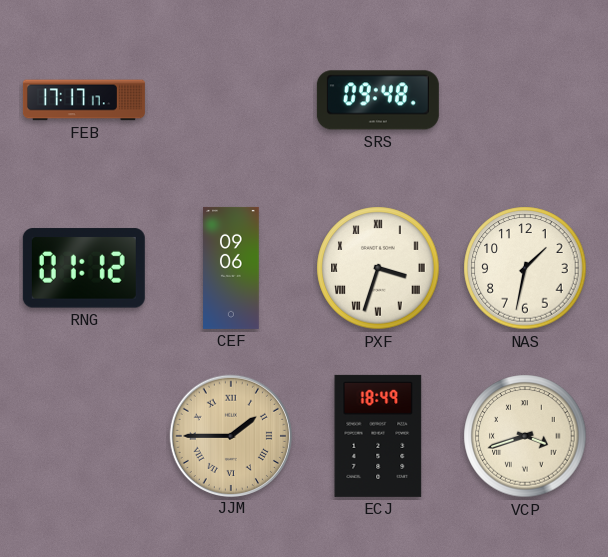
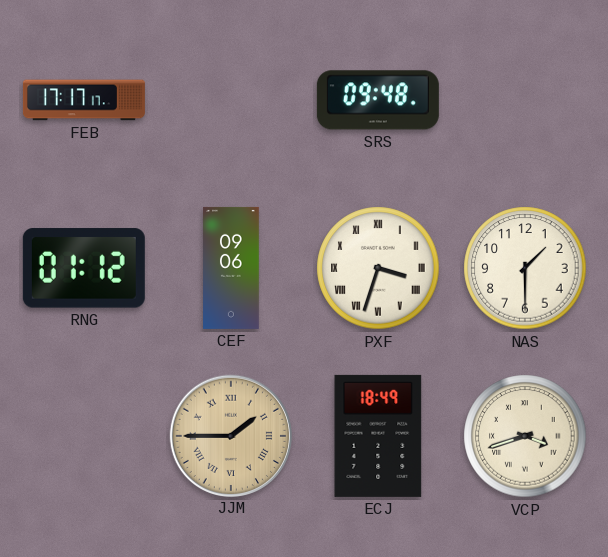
NAS: 1:32 -> 1:30
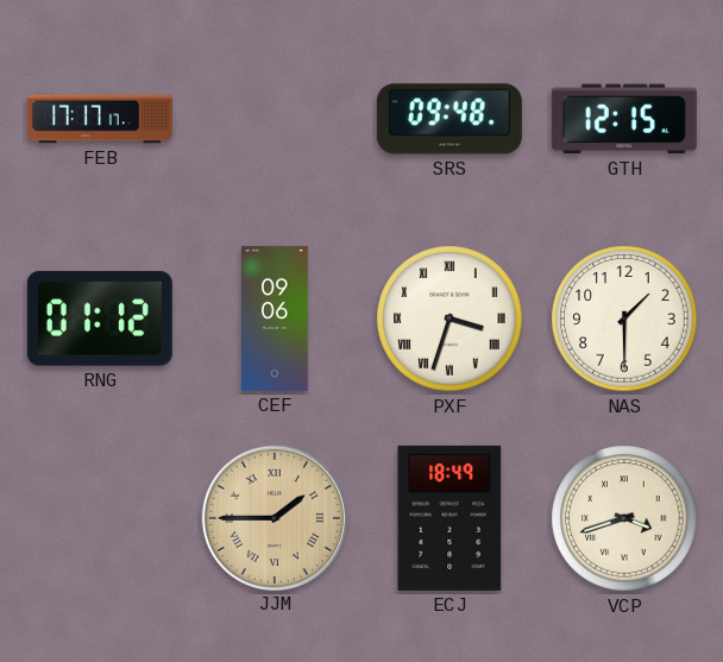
GTH: none -> 12:15
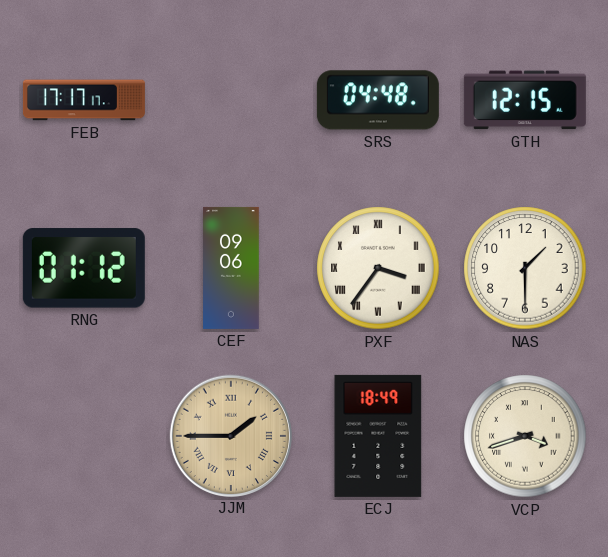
SRS: 09:48 -> 04:48
PXF: 3:33 -> 3:36
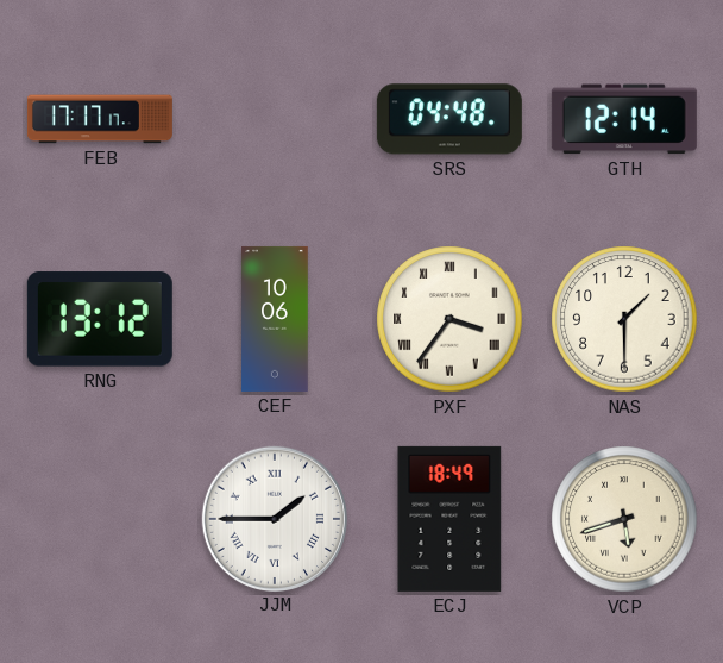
GTH: 12:15 -> 12:14
RNG: 01:12 -> 13:12
CEF: 09:06 -> 10:06
JJM dial: champagne -> white
VCP: 3:42 -> 5:42
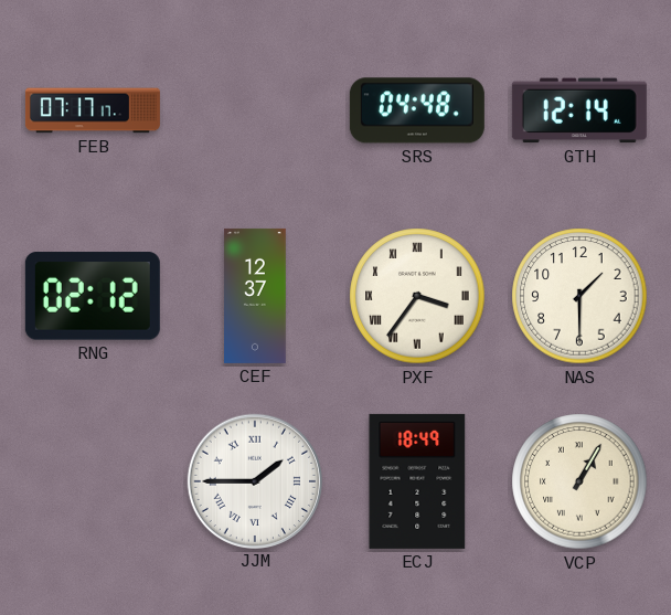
FEB: 17:17 -> 07:17
RNG: 13:12 -> 02:12
CEF: 10:06 -> 12:37
VCP: 5:42 -> 1:05
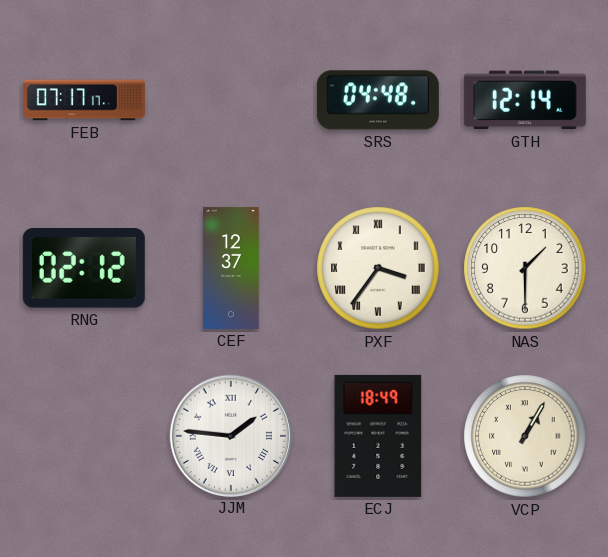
JJM: 1:45 -> 1:46
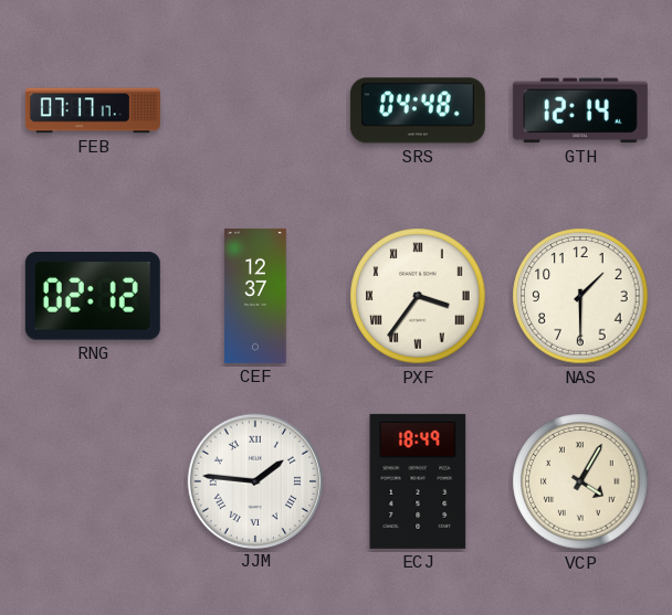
VCP: 1:05 -> 4:05
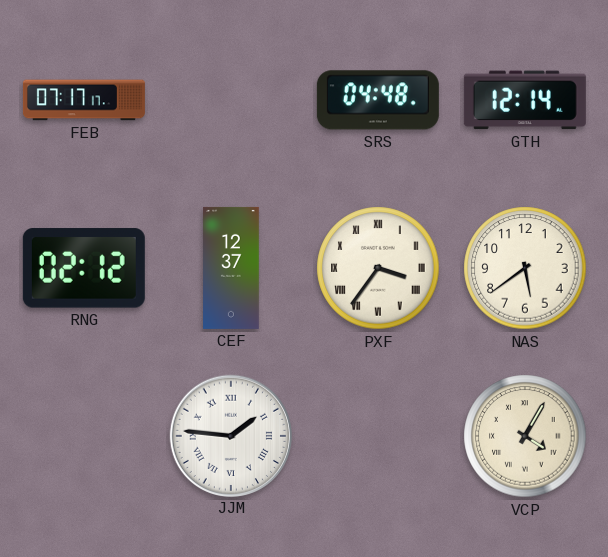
NAS: 1:30 -> 5:39
ECJ: 18:49 -> none
